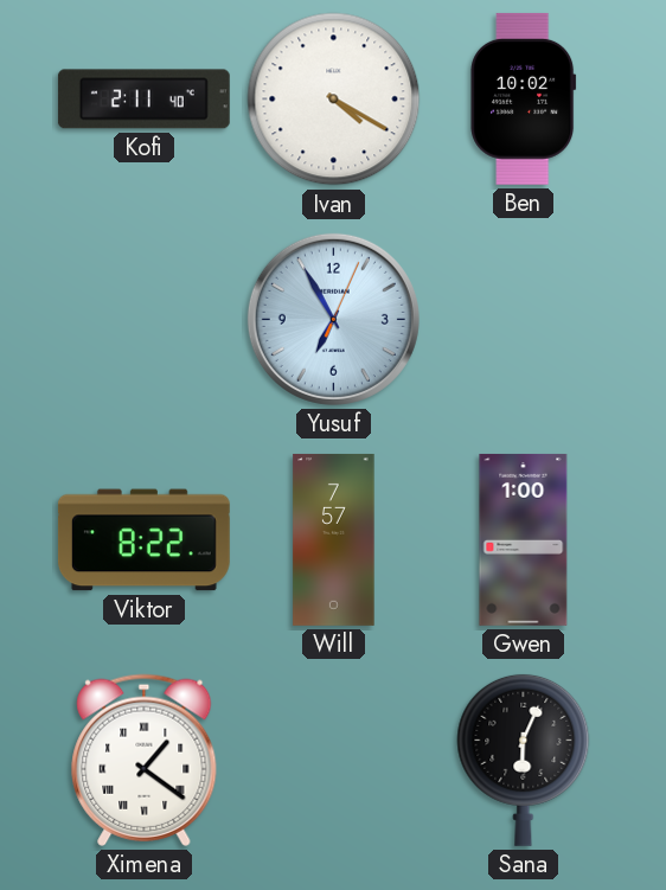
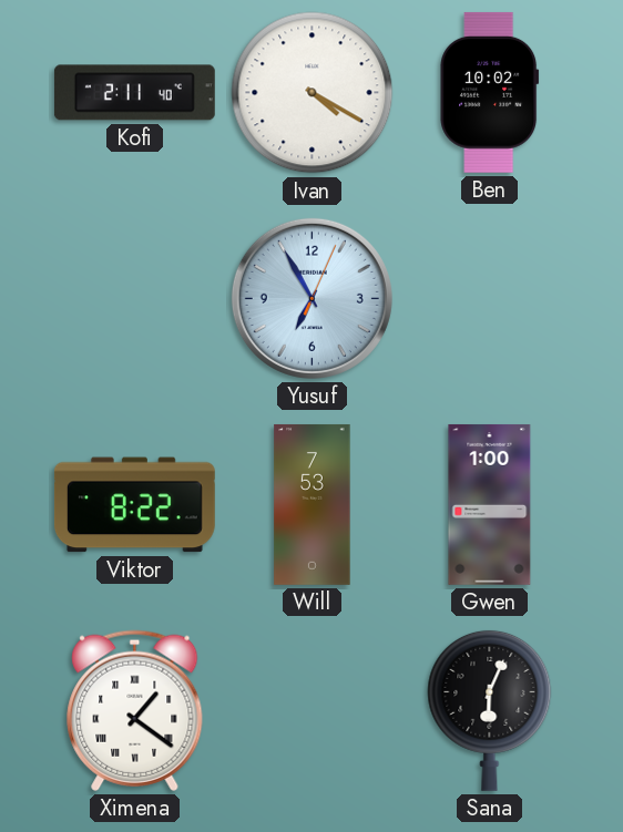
Will: 7:57 -> 7:53
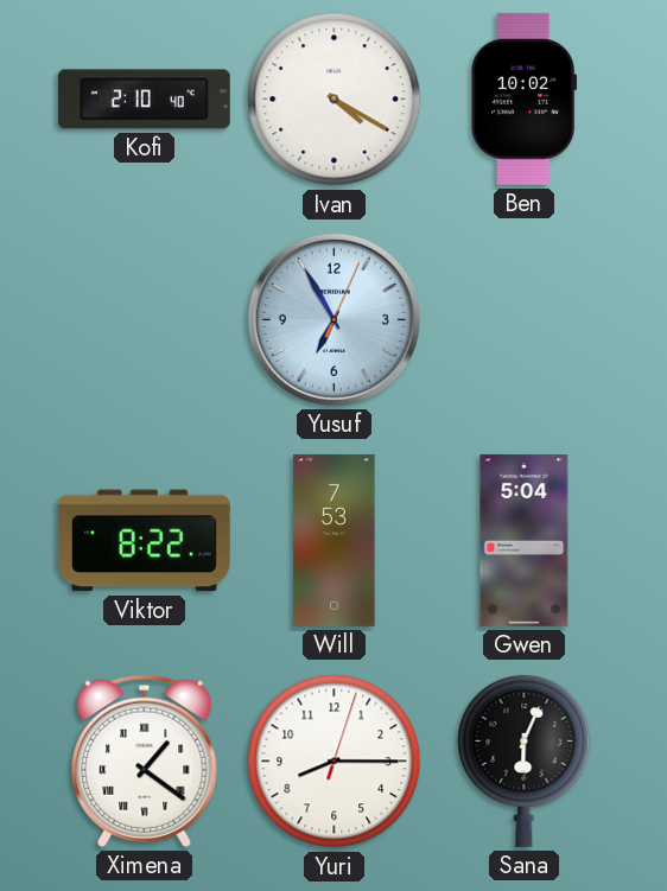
Kofi: 2:11 -> 2:10
Gwen: 1:00 -> 5:04
Yuri: none -> 8:15
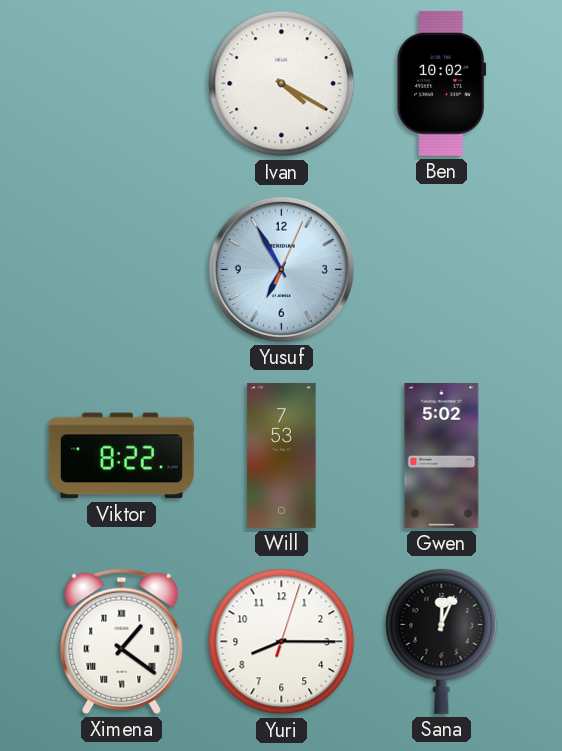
Kofi: 2:10 -> none
Gwen: 5:04 -> 5:02
Sana: 6:04 -> 12:04
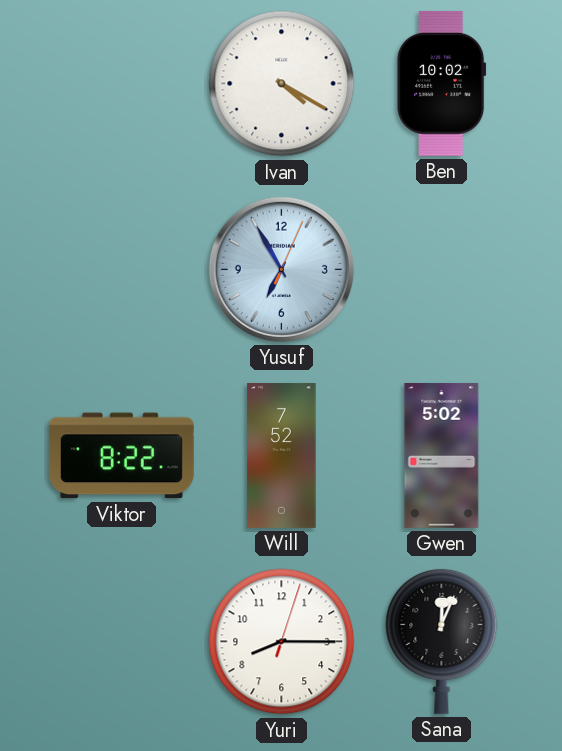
Will: 7:53 -> 7:52
Ximena: 1:21 -> none
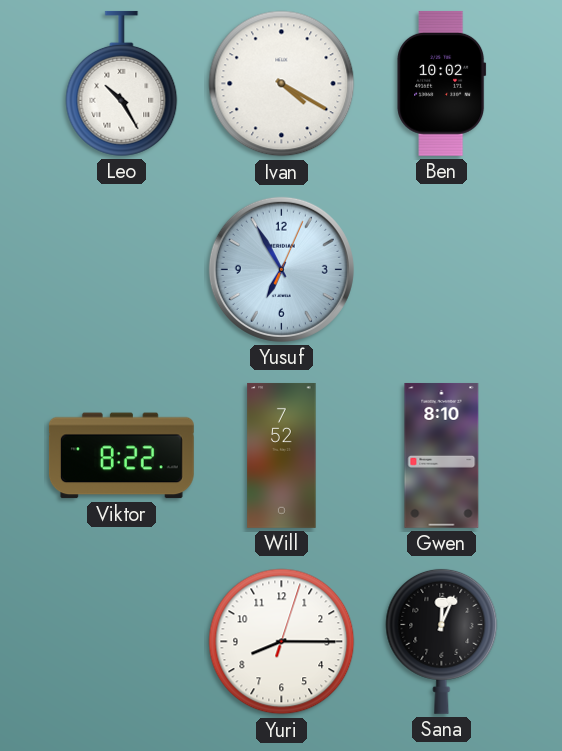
Leo: none -> 10:25
Gwen: 5:02 -> 8:10
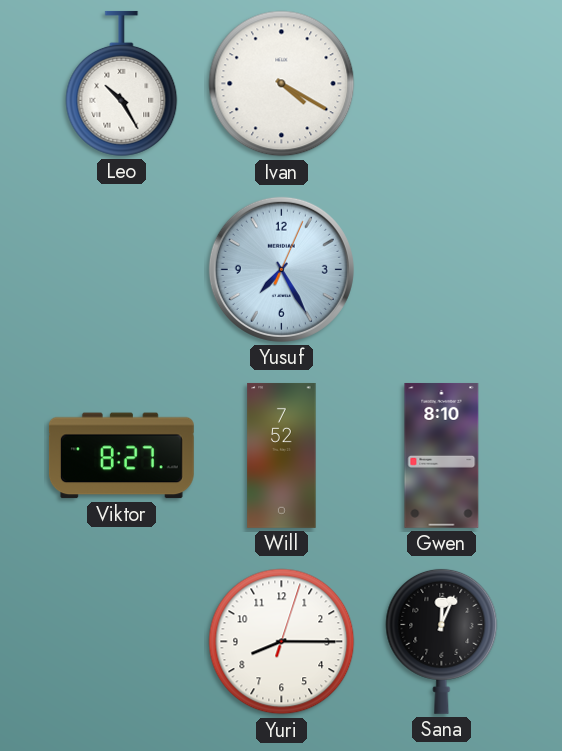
Ben: 10:02 -> none
Yusuf: 6:55 -> 7:25
Viktor: 8:22 -> 8:27
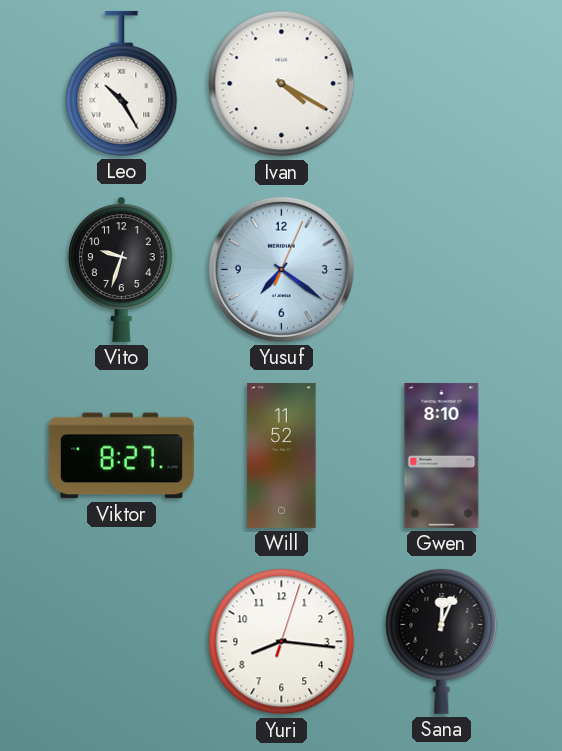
Vito: none -> 9:33
Yusuf: 7:25 -> 7:21
Will: 7:52 -> 11:52
Yuri: 8:15 -> 8:16
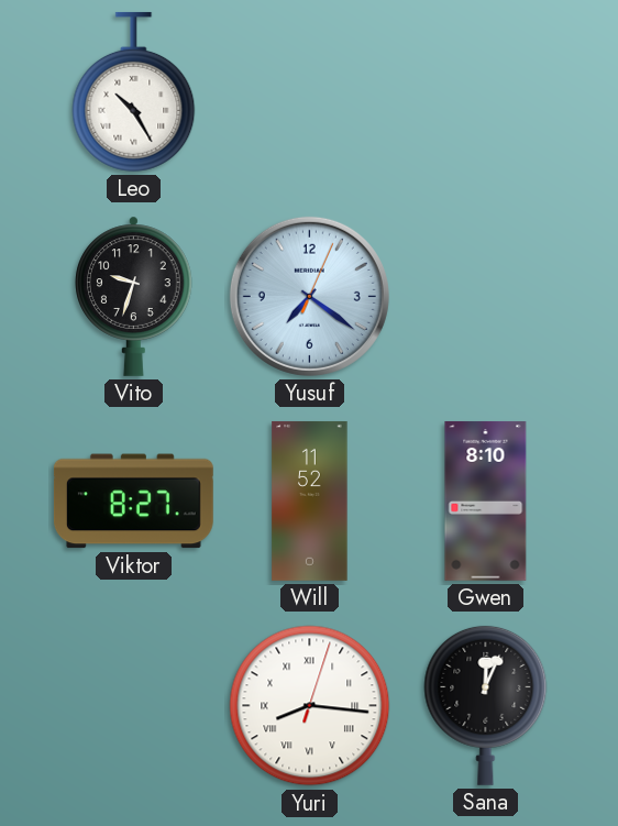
Ivan: 4:20 -> none
Yuri numerals: Arabic -> Roman
